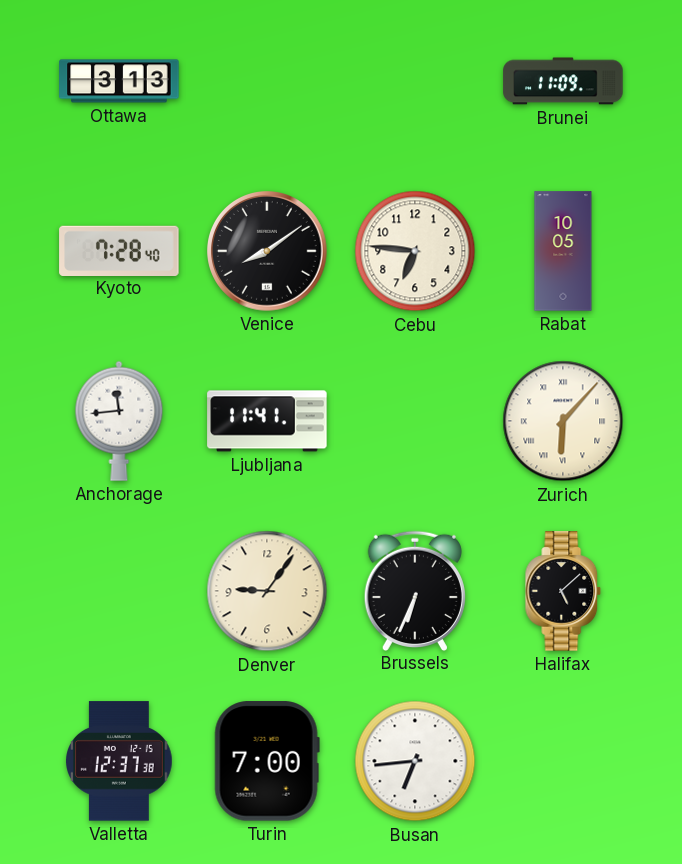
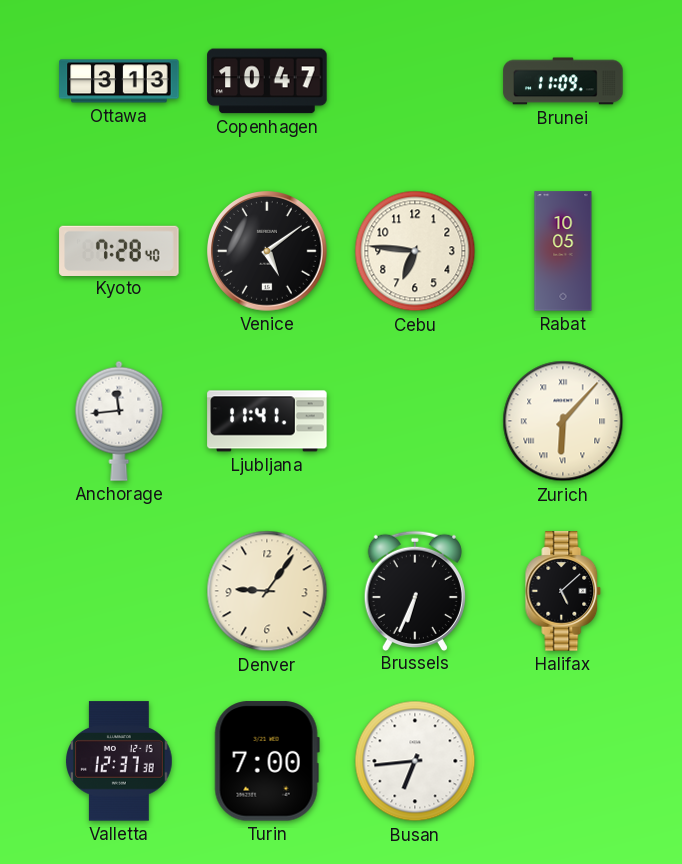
Copenhagen: none -> 10:47
Venice: 8:09 -> 5:09
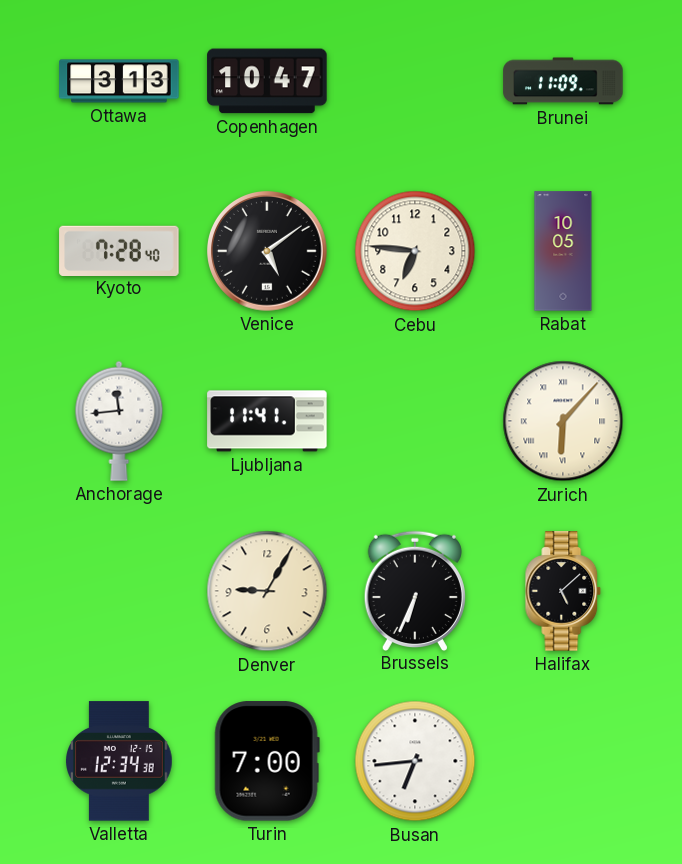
Denver: 9:06 -> 9:05
Valletta: 12:37 -> 12:34
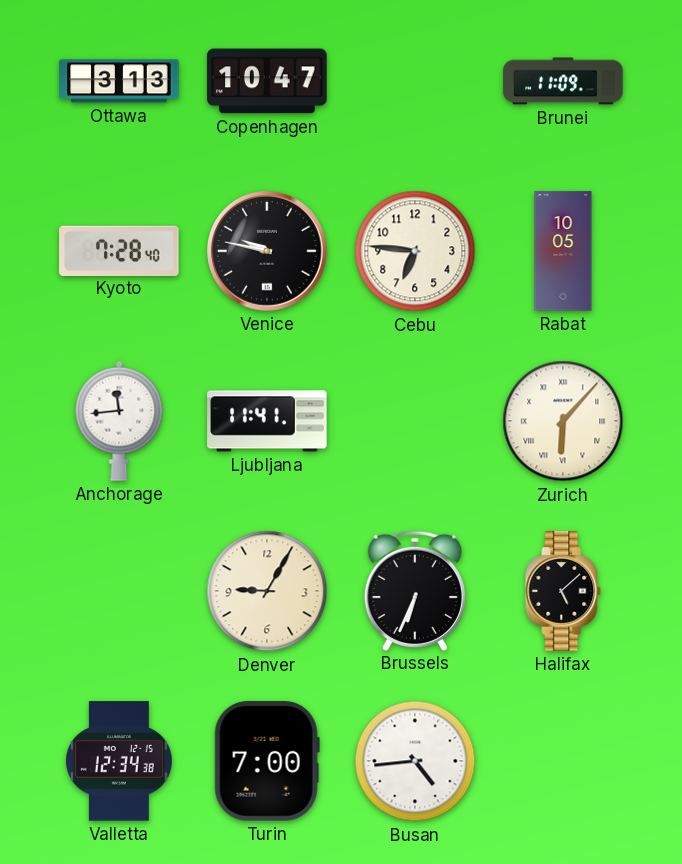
Venice: 5:09 -> 9:47
Busan: 6:44 -> 4:44
